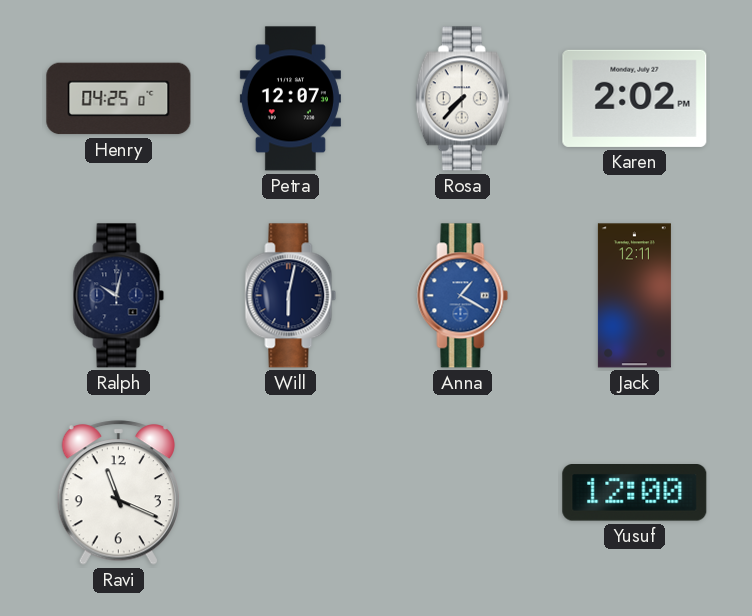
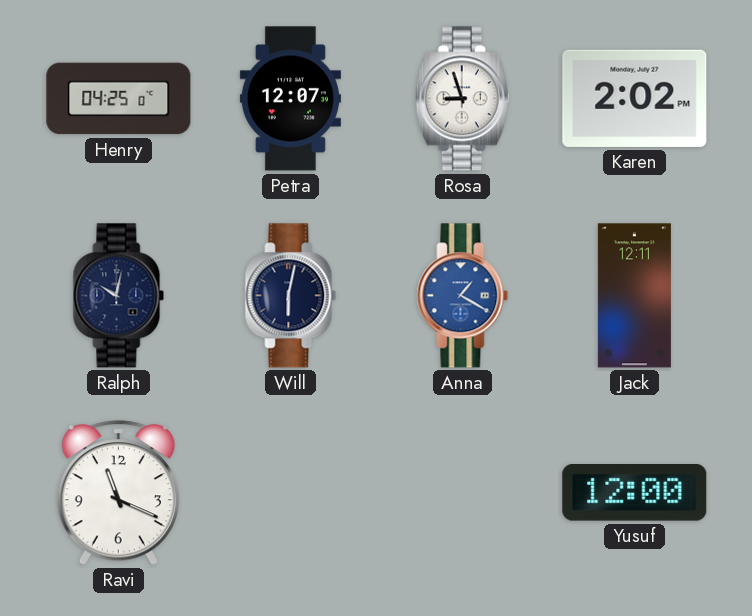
Rosa: 7:37 -> 8:57
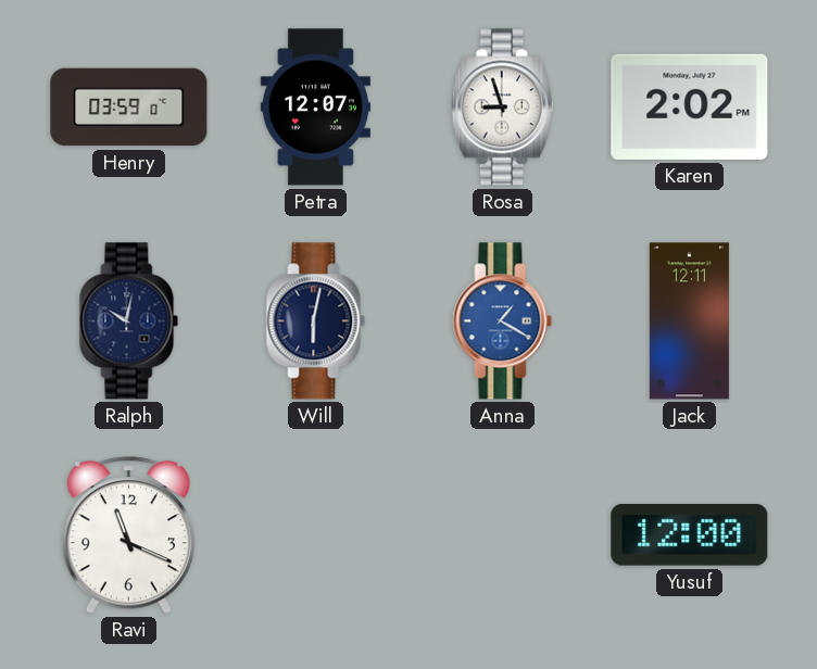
Henry: 04:25 -> 03:59
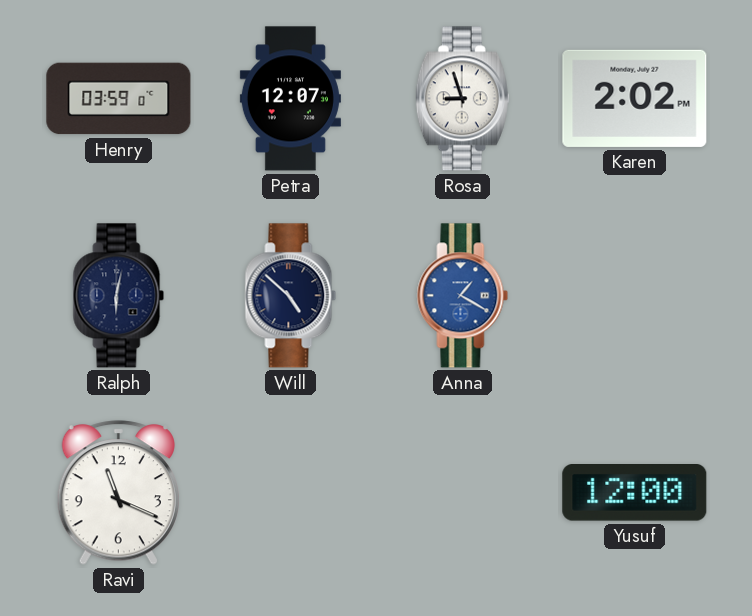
Ralph: 10:02 -> 6:02
Will: 6:02 -> 4:52
Jack: 12:11 -> none
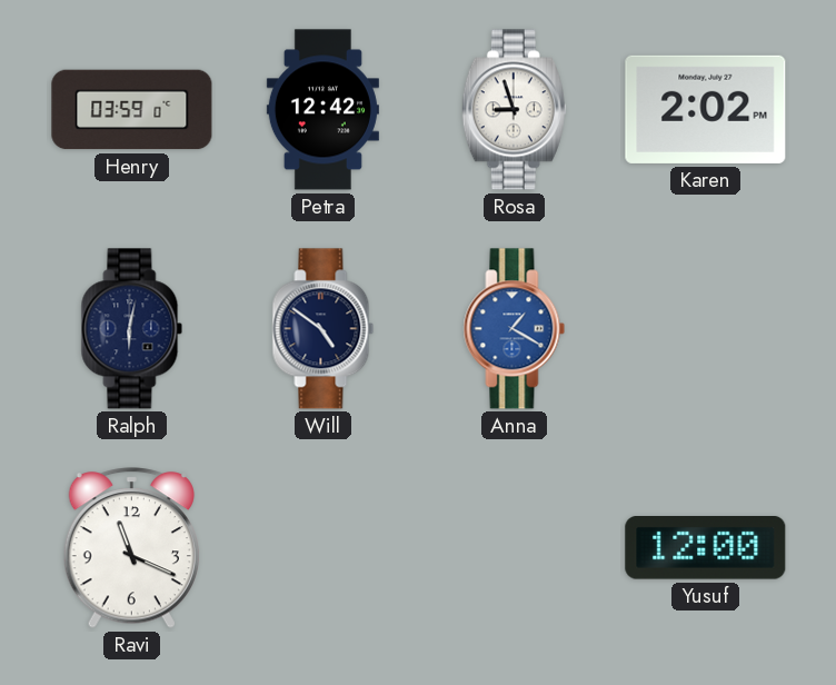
Petra: 12:07 -> 12:42
Will: 4:52 -> 4:51
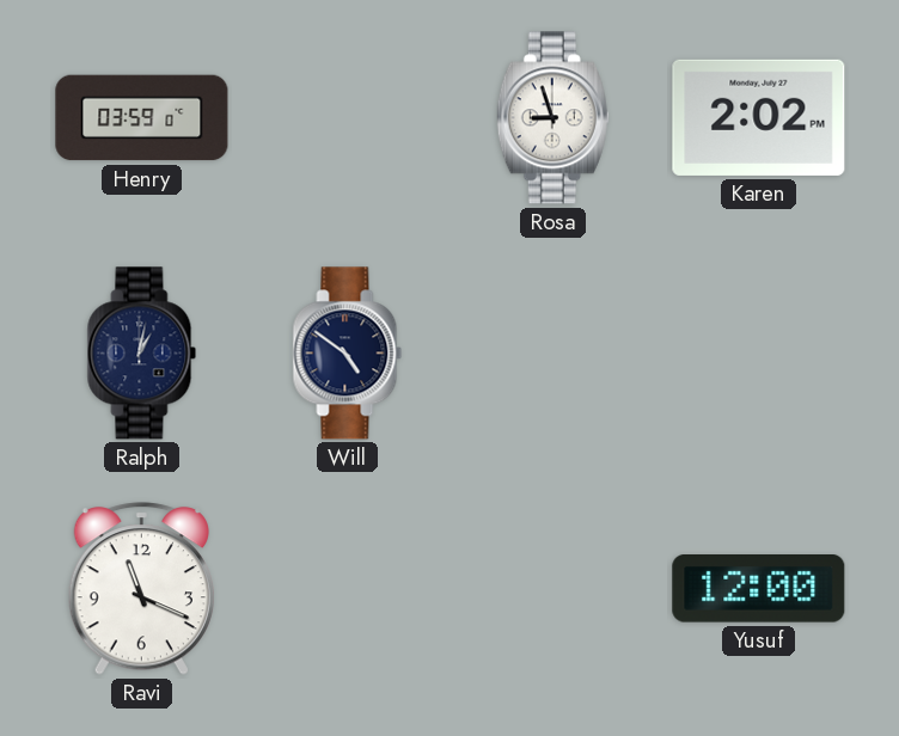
Petra: 12:42 -> none
Ralph: 6:02 -> 1:02
Anna: 1:20 -> none
